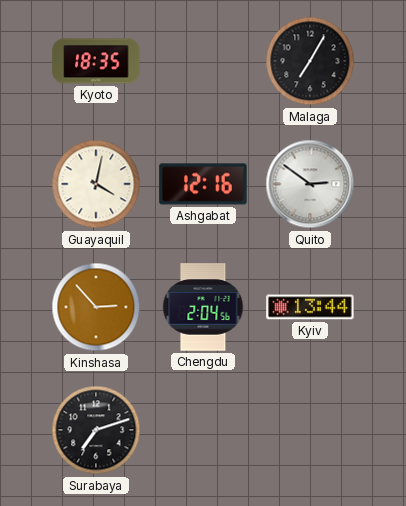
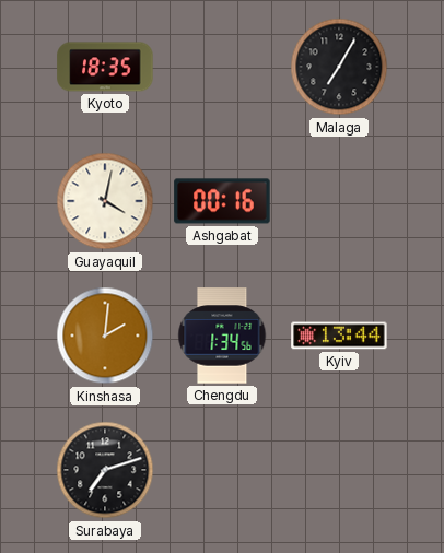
Ashgabat: 12:16 -> 00:16
Quito: 2:51 -> none
Kinshasa: 2:53 -> 2:01
Chengdu: 2:04 -> 1:34
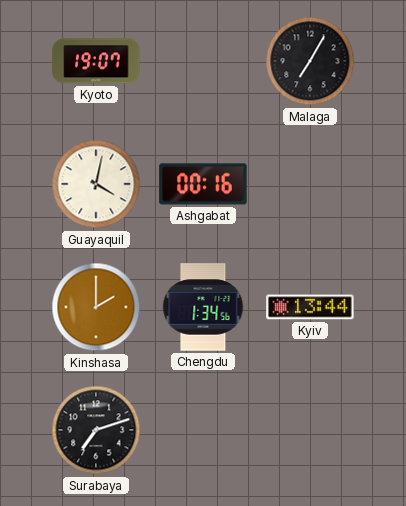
Kyoto: 18:35 -> 19:07
Kinshasa: 2:01 -> 2:00
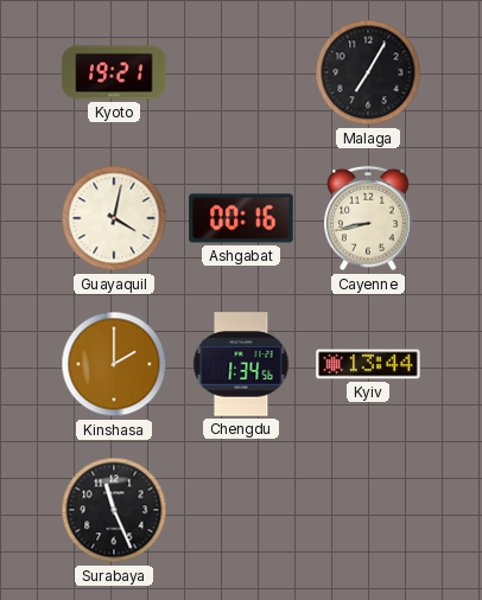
Kyoto: 19:07 -> 19:21
Cayenne: none -> 8:43
Surabaya: 7:12 -> 11:26
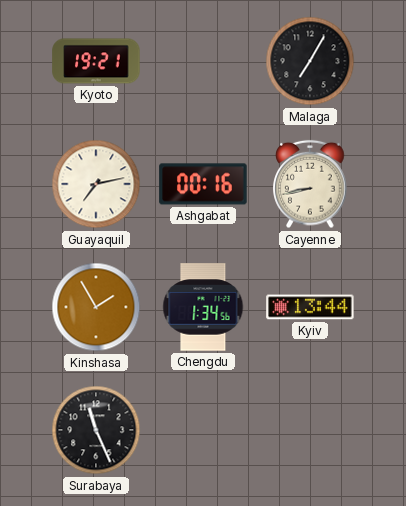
Guayaquil: 4:02 -> 7:13
Kinshasa: 2:00 -> 1:55
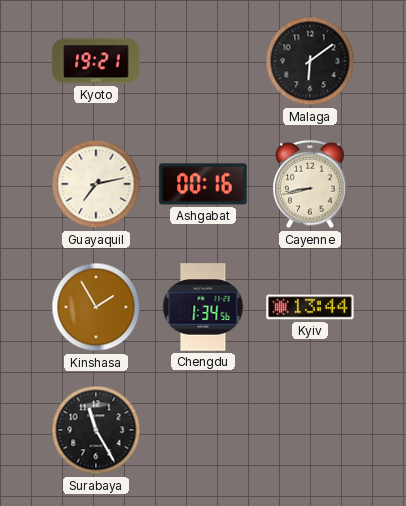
Malaga: 7:05 -> 6:09
Surabaya: 11:26 -> 11:25
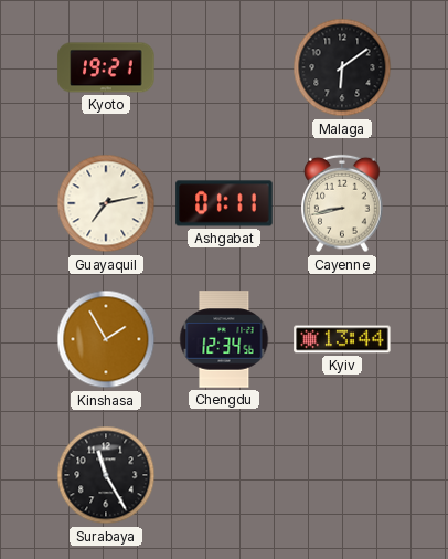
Ashgabat: 00:16 -> 01:11
Chengdu: 1:34 -> 12:34
